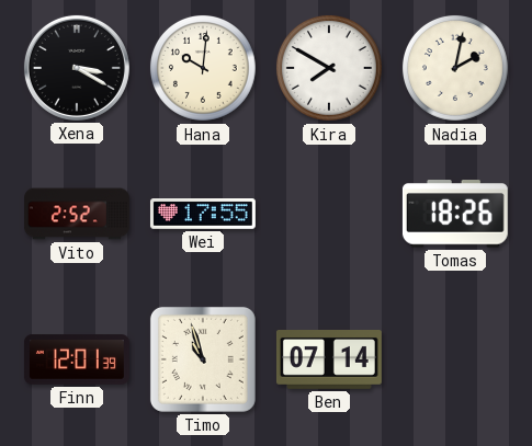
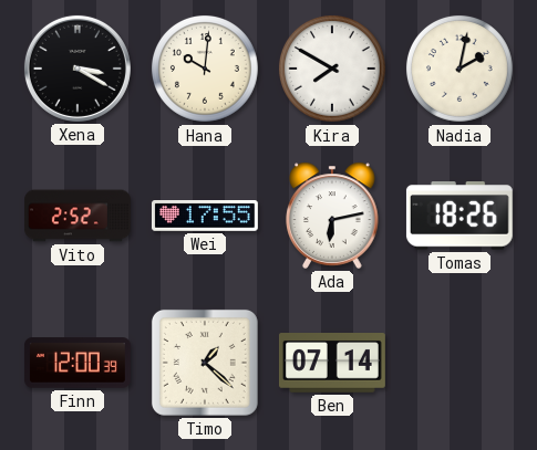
Ada: none -> 6:13
Finn: 12:01 -> 12:00
Timo: 10:57 -> 1:22
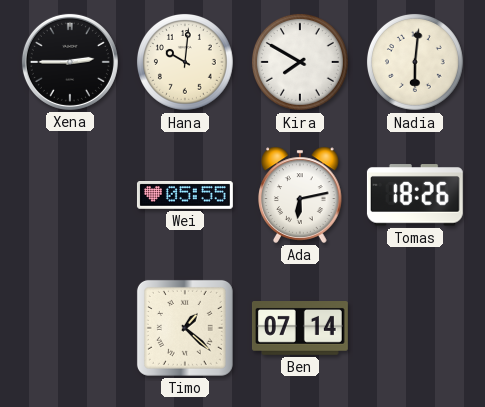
Xena: 3:20 -> 2:45
Nadia: 2:02 -> 6:01
Vito: 2:52 -> none
Wei: 17:55 -> 05:55
Finn: 12:00 -> none
